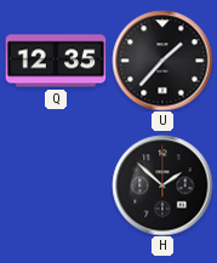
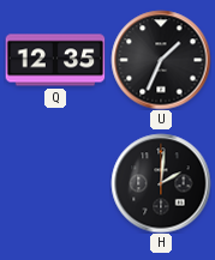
U: 1:37 -> 1:34
H: 1:52 -> 2:01
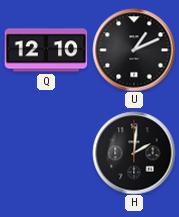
Q: 12:35 -> 12:10
U: 1:34 -> 1:11
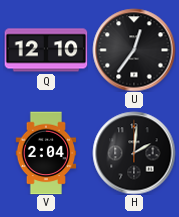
U: 1:11 -> 12:36
V: none -> 2:04
